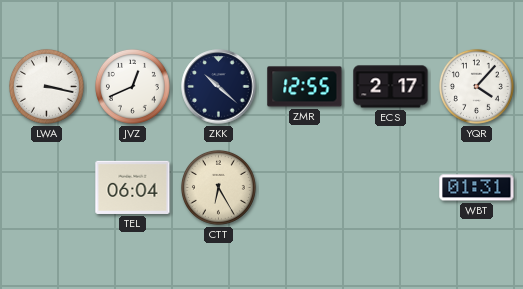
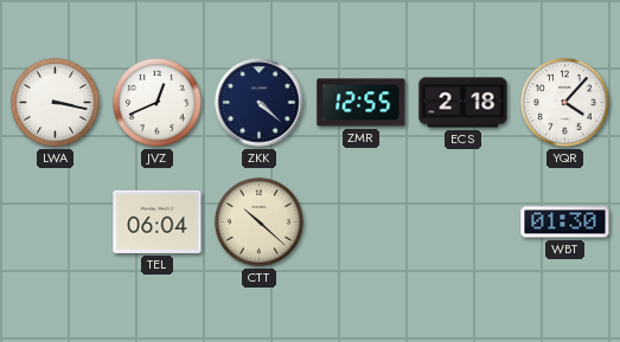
ZKK: 10:22 -> 4:22
ECS: 2:17 -> 2:18
CTT: 6:25 -> 10:22
WBT: 01:31 -> 01:30
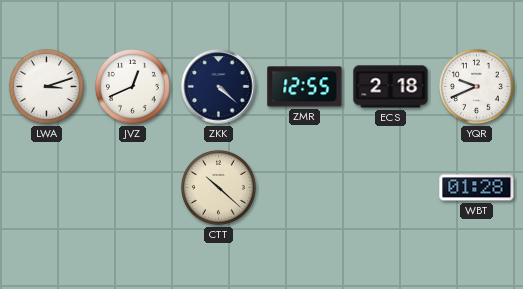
LWA: 3:17 -> 3:12
YQR: 4:07 -> 9:41
TEL: 06:04 -> none
WBT: 01:30 -> 01:28
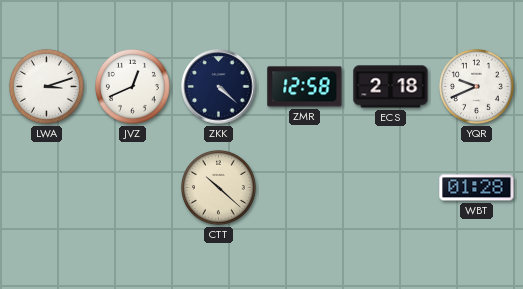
ZMR: 12:55 -> 12:58
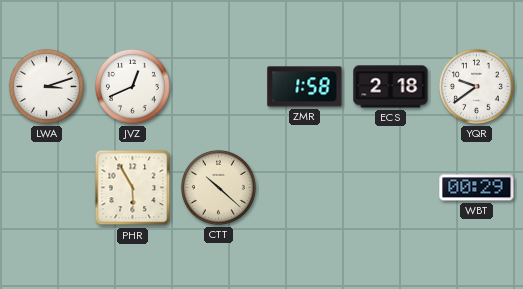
ZKK: 4:22 -> none
ZMR: 12:58 -> 1:58
YQR: 9:41 -> 9:39
PHR: none -> 5:55
WBT: 01:28 -> 00:29
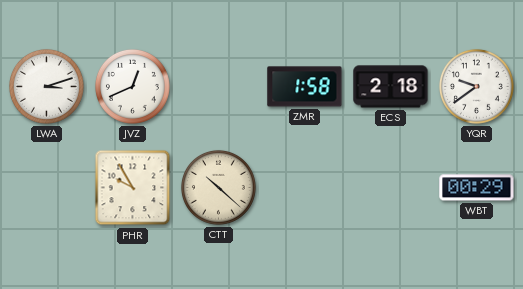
PHR: 5:55 -> 9:55
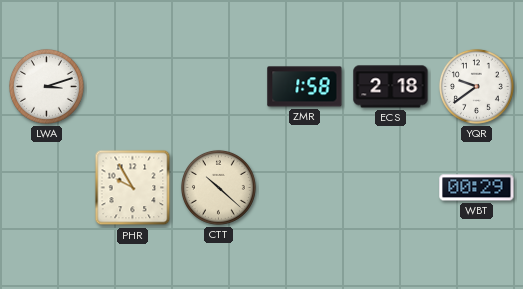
JVZ: 12:41 -> none
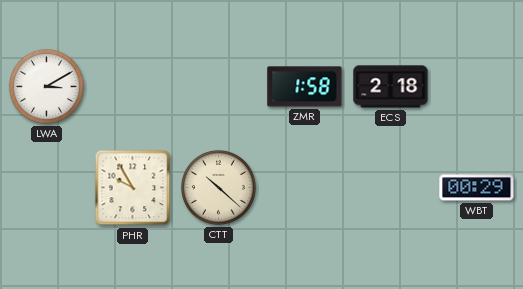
LWA: 3:12 -> 3:10
YQR: 9:39 -> none
